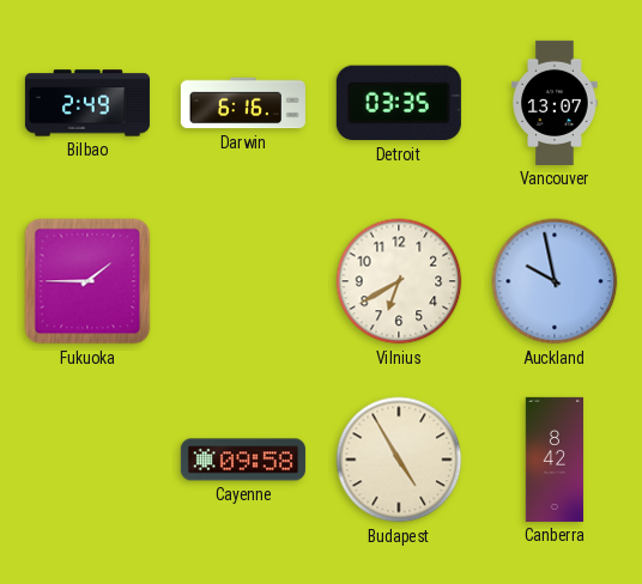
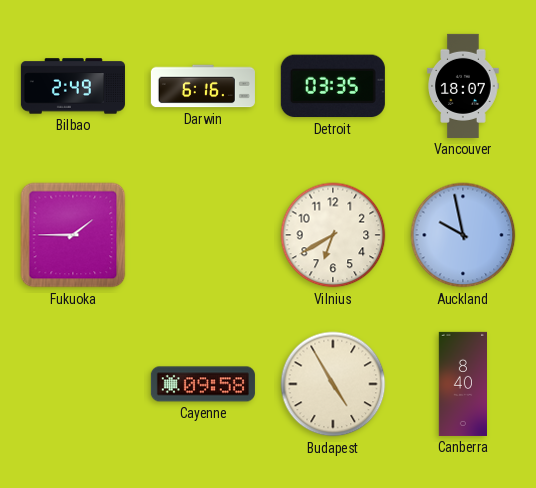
Vancouver: 13:07 -> 18:07
Canberra: 8:42 -> 8:40
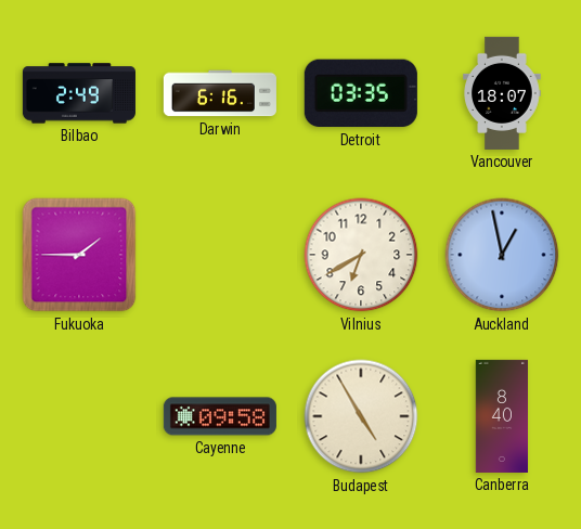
Auckland: 9:58 -> 12:58
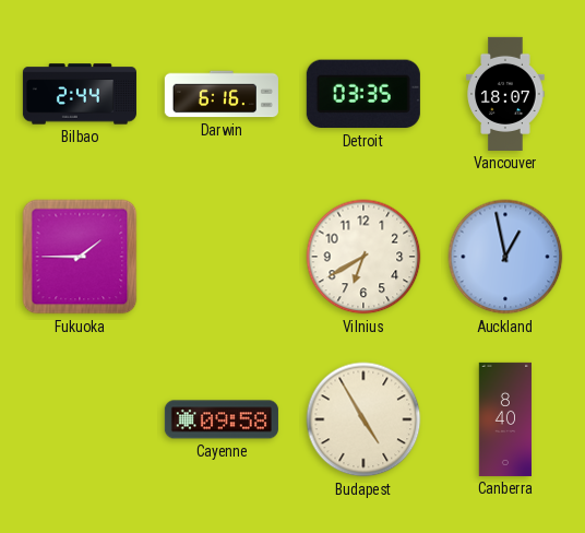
Bilbao: 2:49 -> 2:44
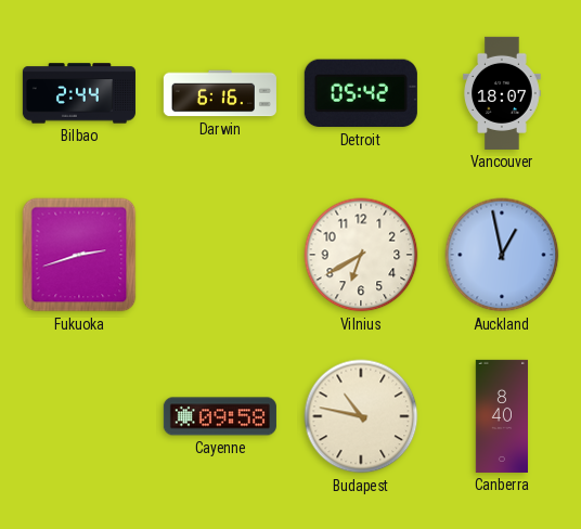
Detroit: 03:35 -> 05:42
Fukuoka: 1:45 -> 2:42
Budapest: 4:55 -> 10:47
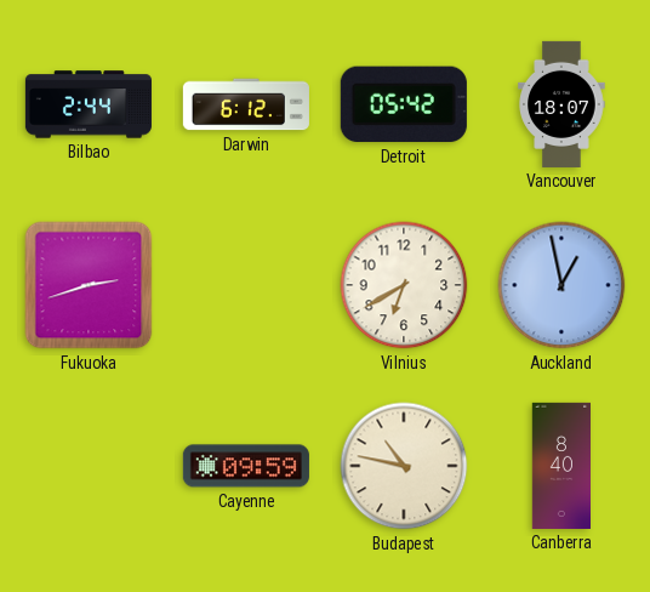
Darwin: 6:16 -> 6:12
Cayenne: 09:58 -> 09:59
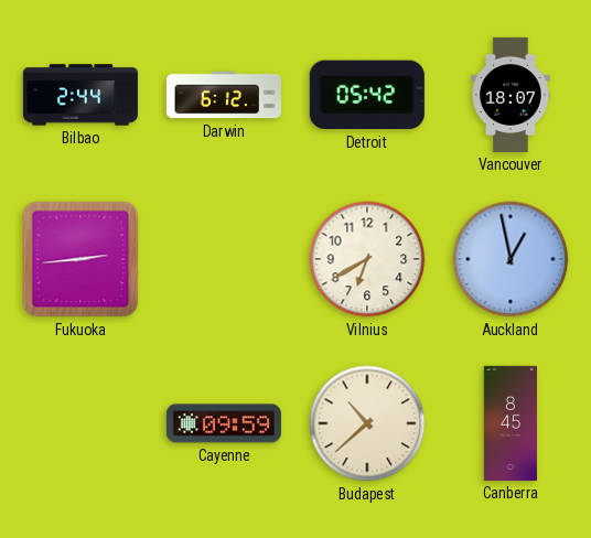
Fukuoka: 2:42 -> 2:44
Budapest: 10:47 -> 10:38
Canberra: 8:40 -> 8:45
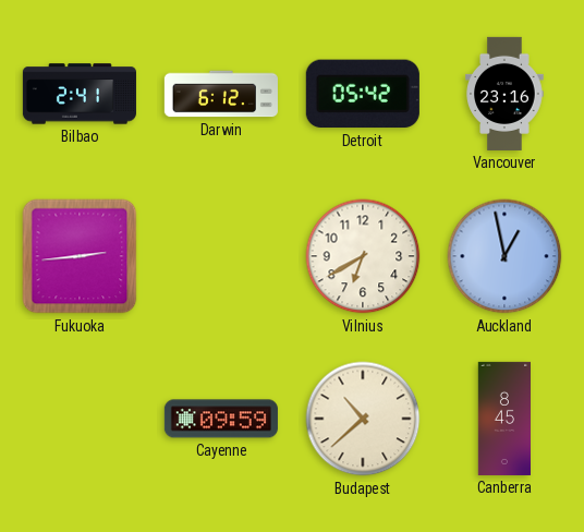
Bilbao: 2:44 -> 2:41
Vancouver: 18:07 -> 23:16
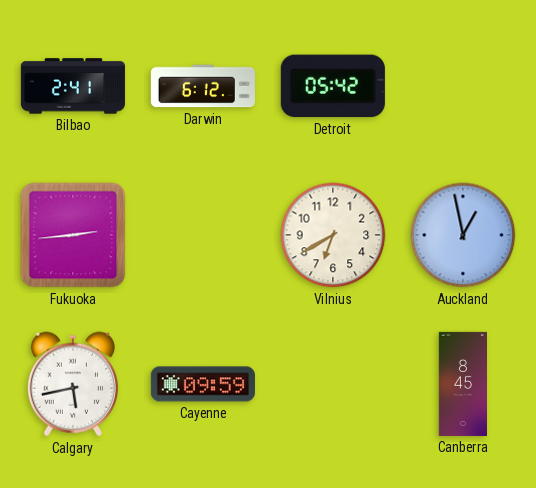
Vancouver: 23:16 -> none
Calgary: none -> 5:43
Budapest: 10:38 -> none
